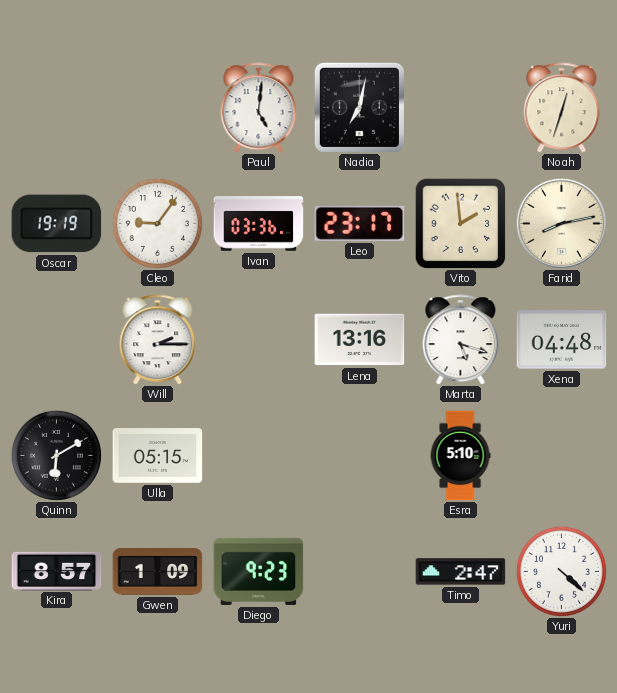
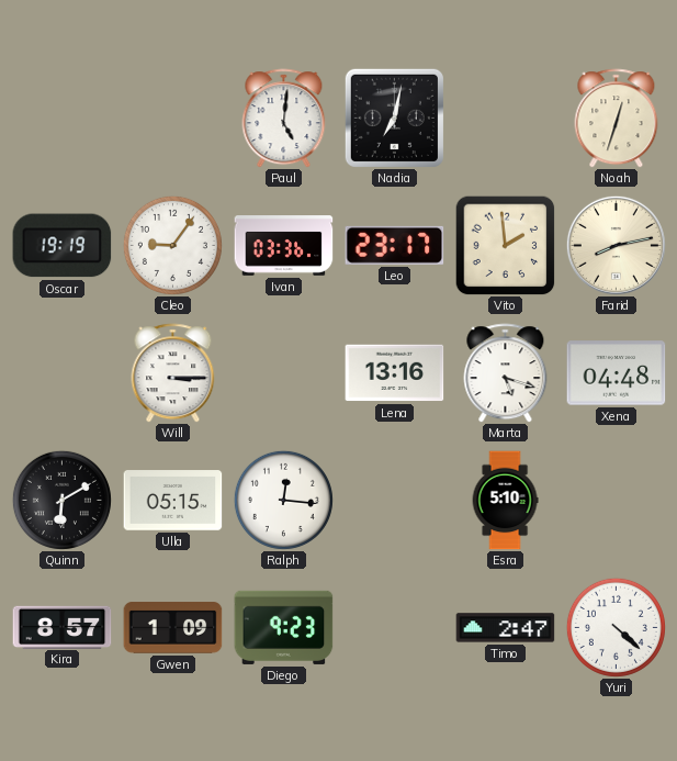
Will: 2:15 -> 3:15
Ralph: none -> 12:16
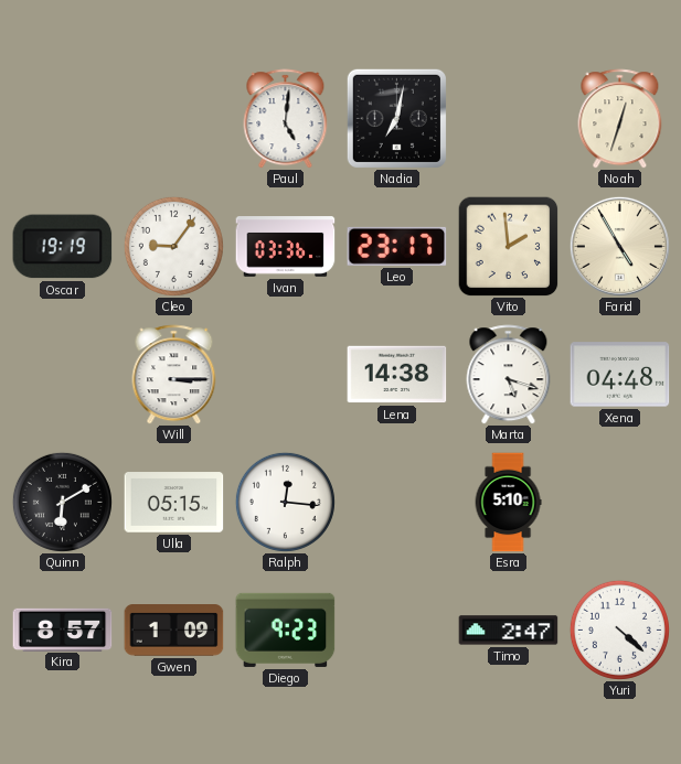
Farid: 8:13 -> 4:55
Lena: 13:16 -> 14:38
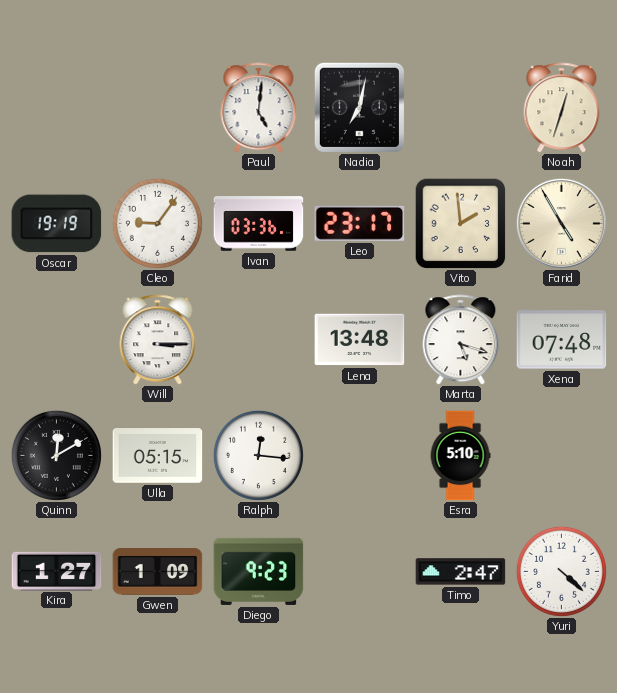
Lena: 14:38 -> 13:48
Xena: 04:48 -> 07:48
Quinn: 6:10 -> 12:10
Kira: 8:57 -> 1:27
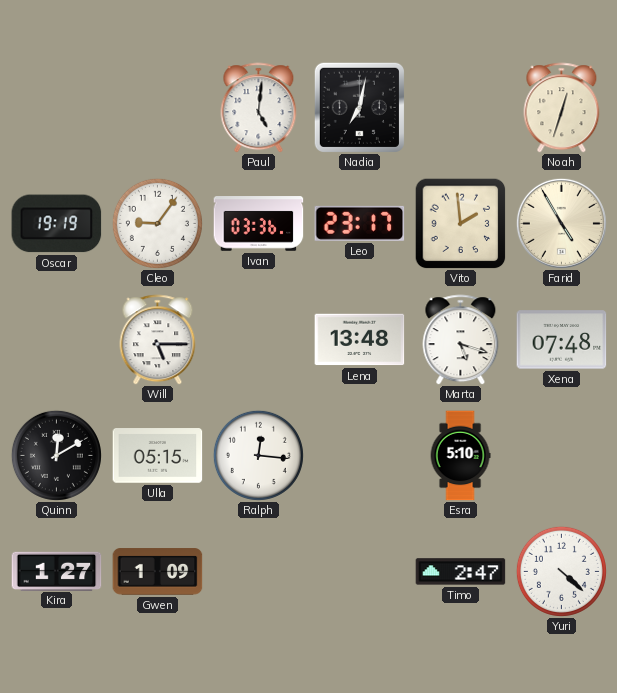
Will: 3:15 -> 5:15
Diego: 9:23 -> none
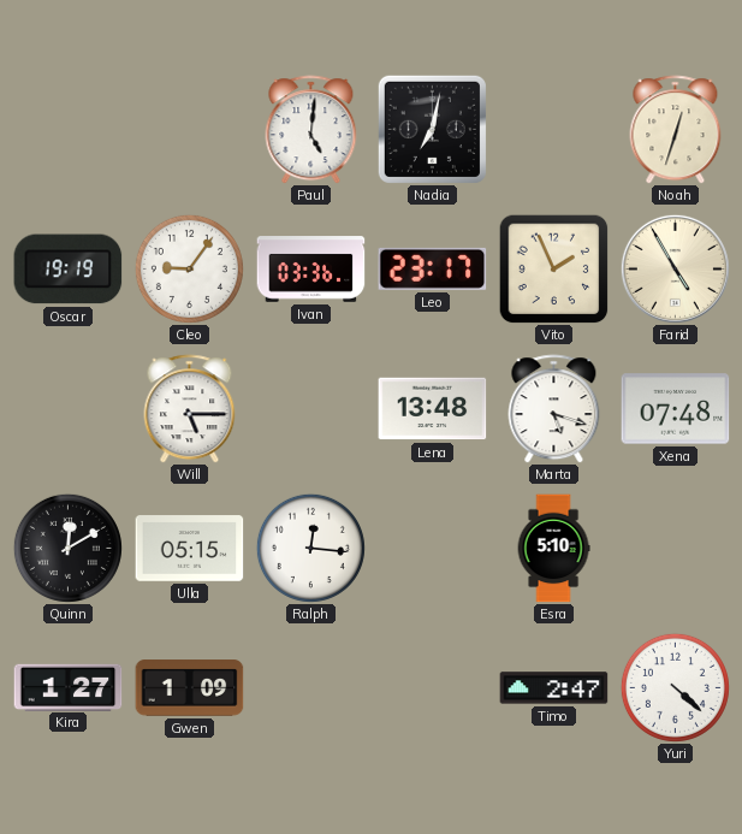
Vito: 1:59 -> 1:56
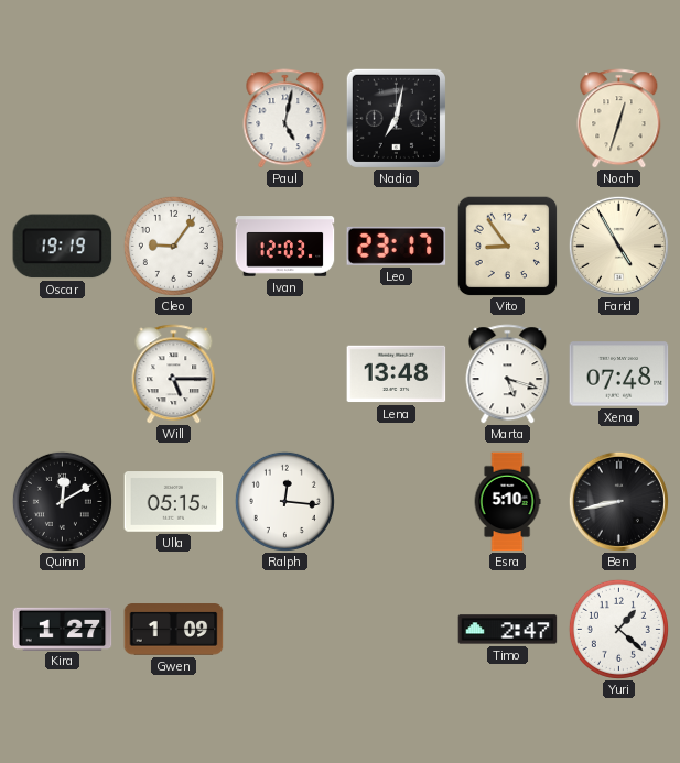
Paul: 5:01 -> 5:02
Ivan: 03:36 -> 12:03
Vito: 1:56 -> 8:54
Ben: none -> 8:43
Yuri: 4:22 -> 1:22
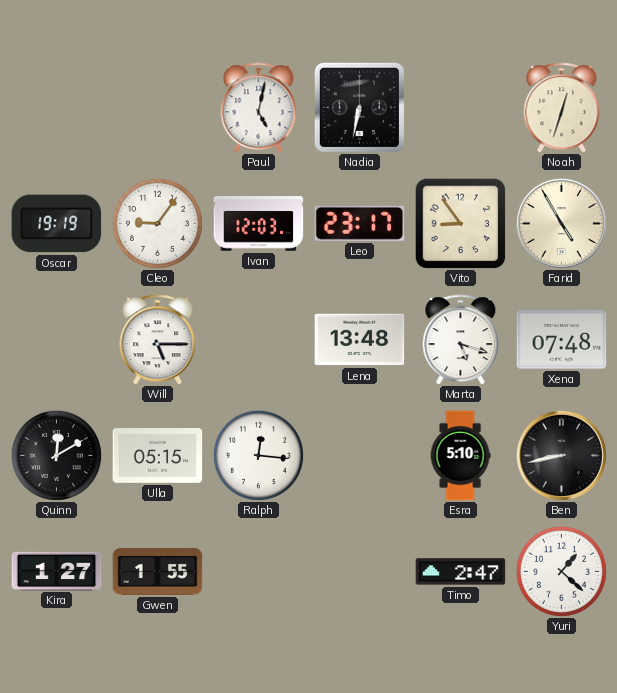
Nadia: 7:02 -> 6:32
Gwen: 1:09 -> 1:55
